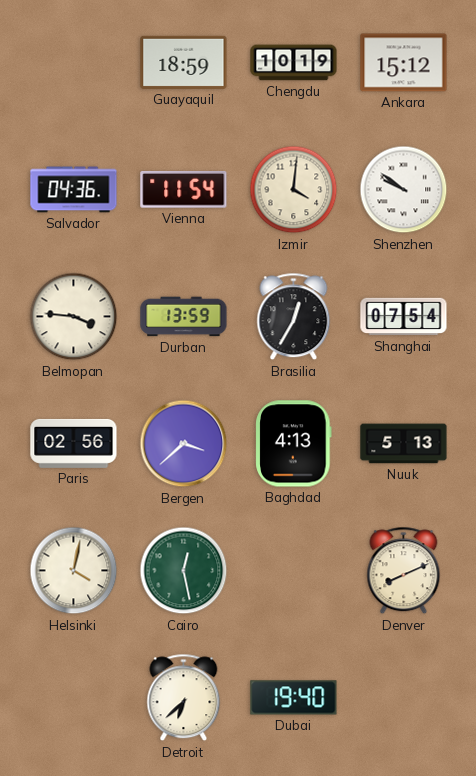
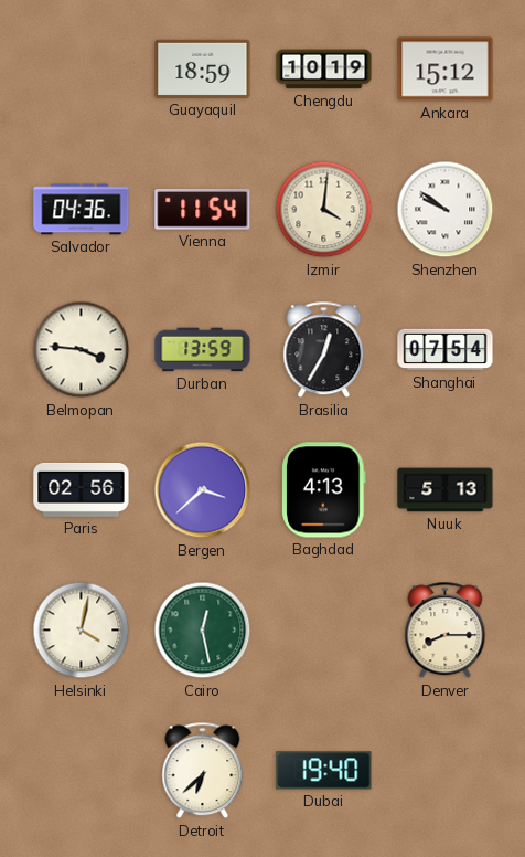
Denver: 8:11 -> 8:15
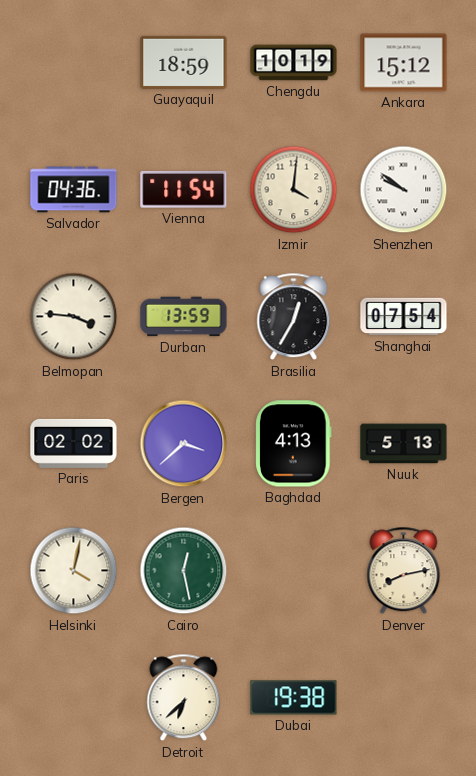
Paris: 02:56 -> 02:02
Denver: 8:15 -> 8:13
Dubai: 19:40 -> 19:38
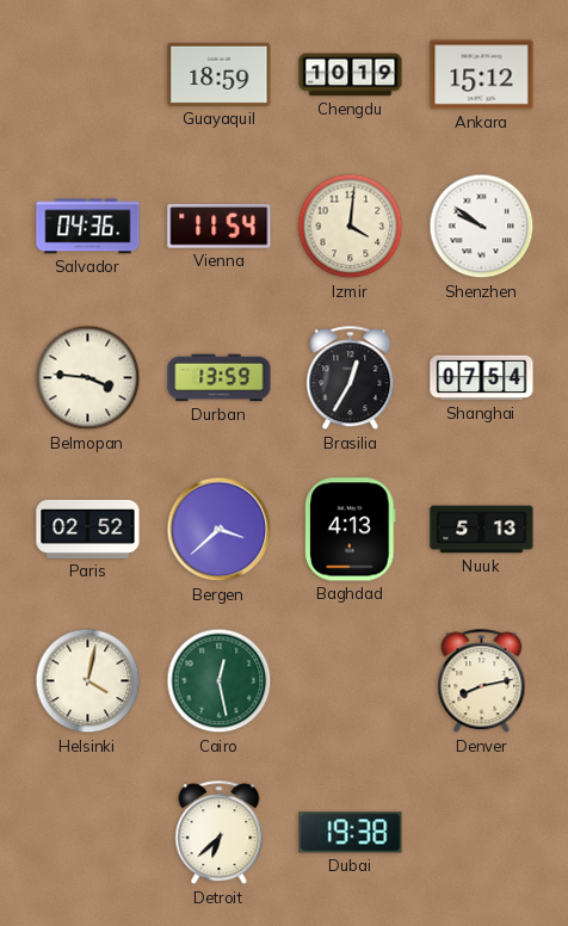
Paris: 02:02 -> 02:52
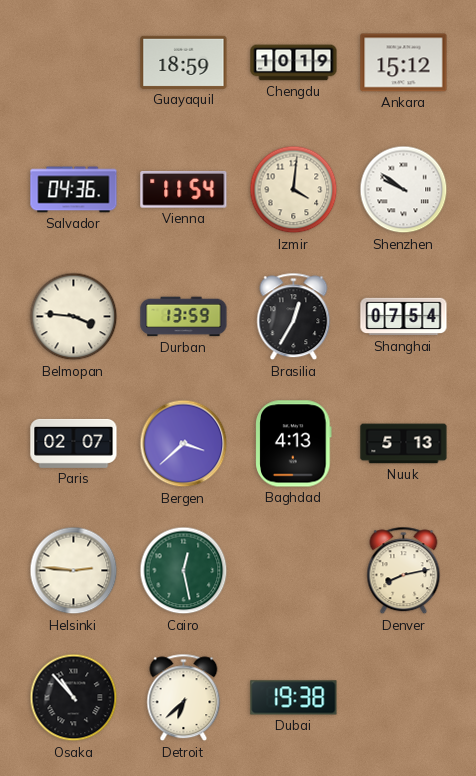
Paris: 02:52 -> 02:07
Helsinki: 4:02 -> 2:46
Osaka: none -> 10:53
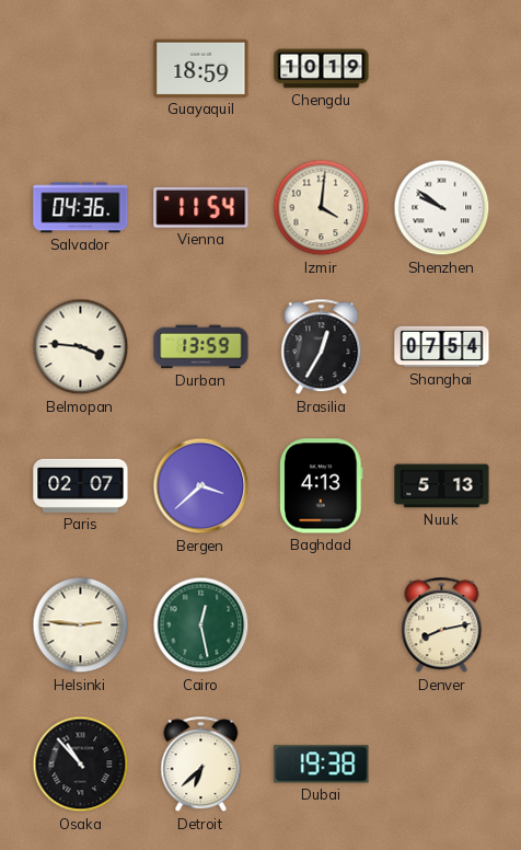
Ankara: 15:12 -> none
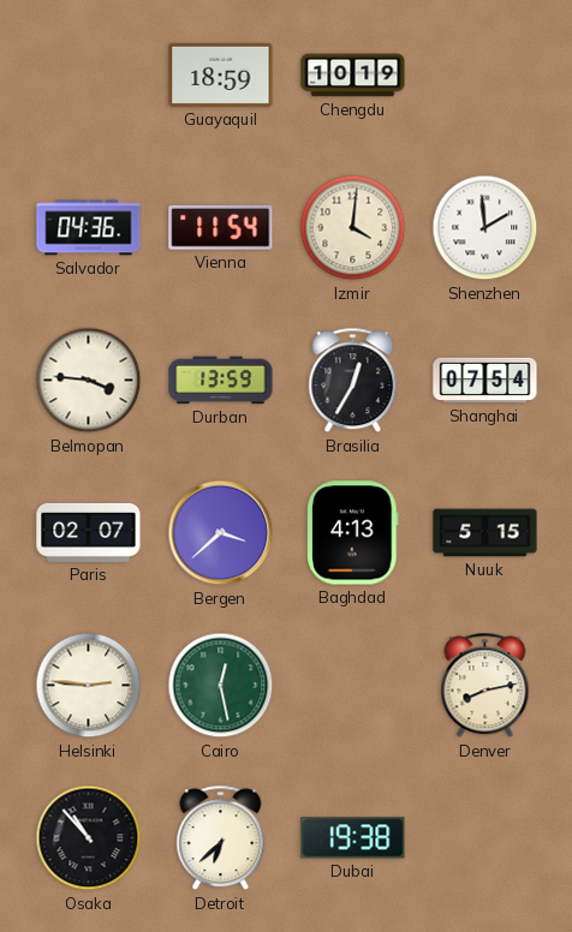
Shenzhen: 9:51 -> 1:59
Nuuk: 5:13 -> 5:15
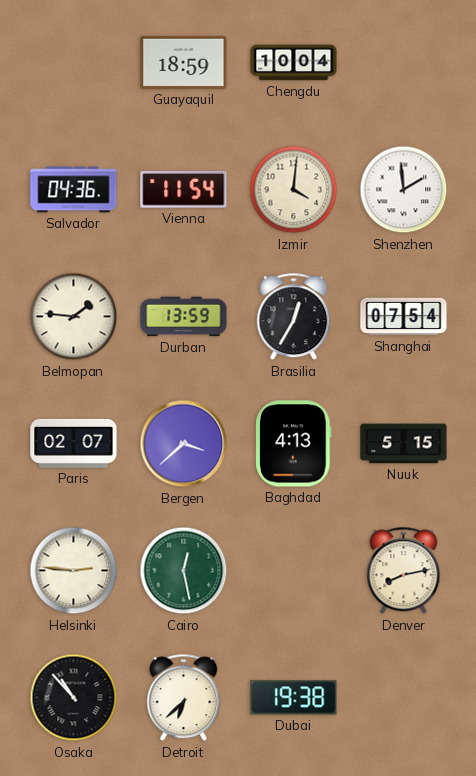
Chengdu: 10:19 -> 10:04
Belmopan: 3:46 -> 1:46
